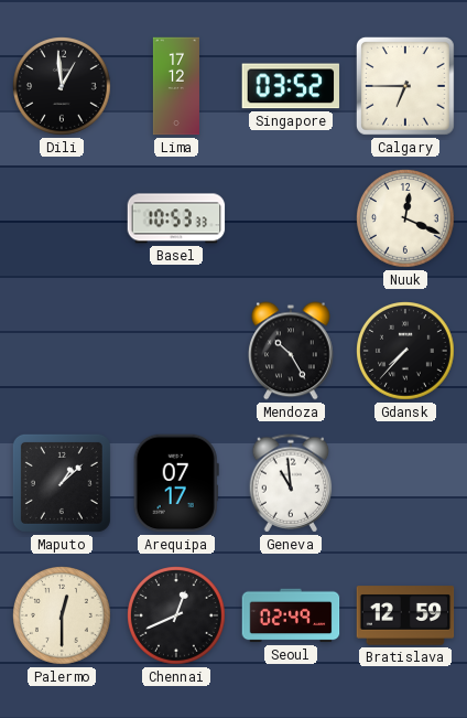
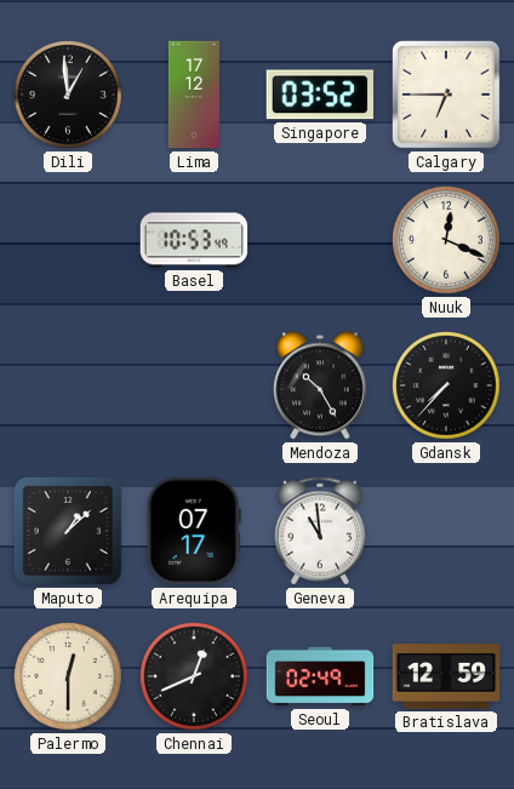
Basel: 10:53:33 -> 10:53:49
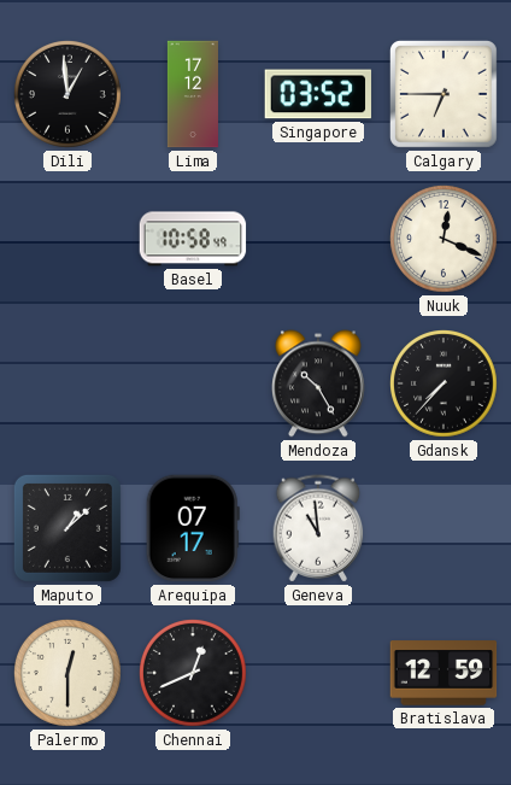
Basel: 10:53 -> 10:58
Seoul: 02:49 -> none
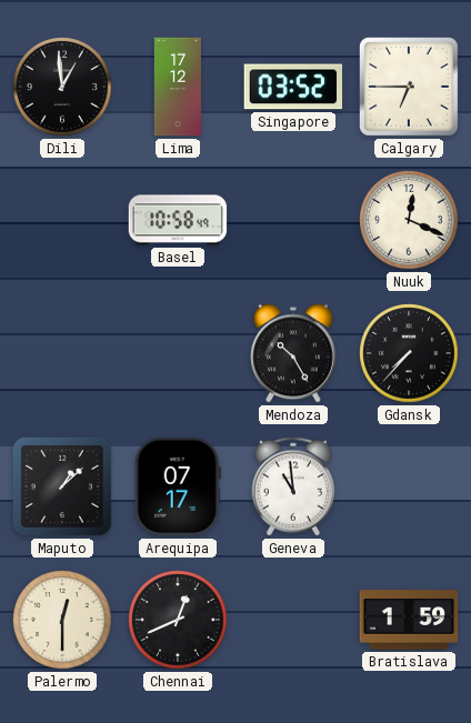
Bratislava: 12:59 -> 1:59
